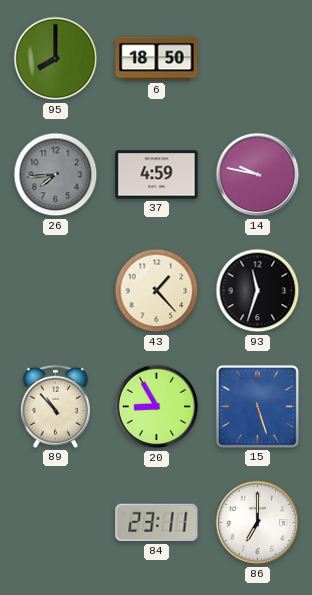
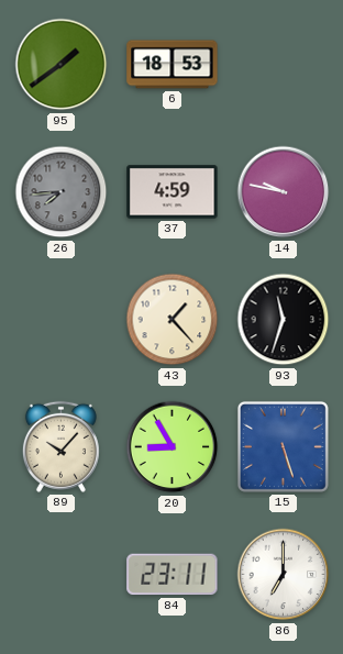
95: 8:00 -> 1:39
6: 18:50 -> 18:53
89: 10:53 -> 10:07
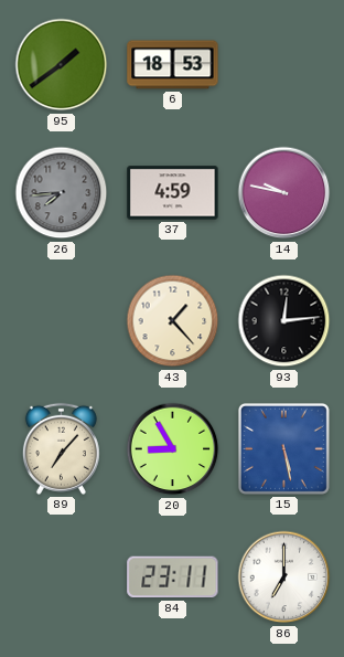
93: 11:33 -> 12:14
89: 10:07 -> 7:07
15: 5:27 -> 5:28
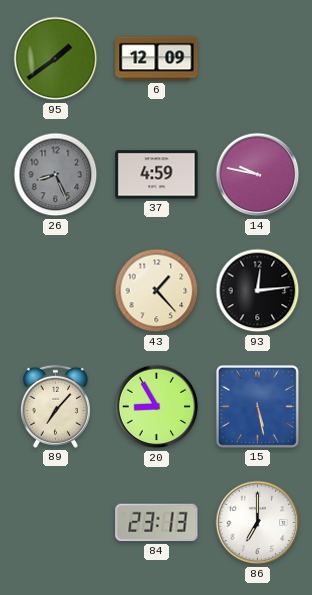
6: 18:53 -> 12:09
26: 7:44 -> 8:26
84: 23:11 -> 23:13
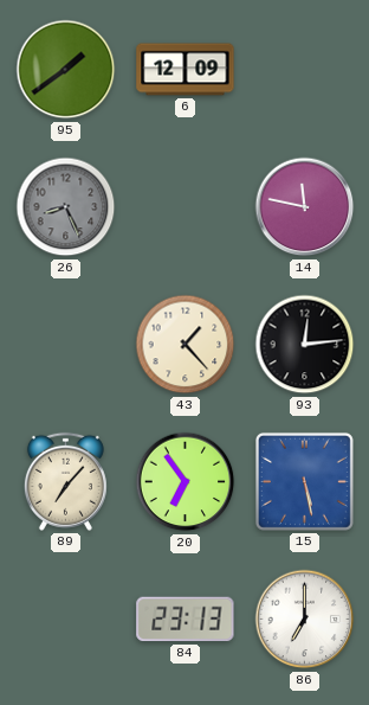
37: 4:59 -> none
14: 9:47 -> 11:47
20: 8:55 -> 6:54
